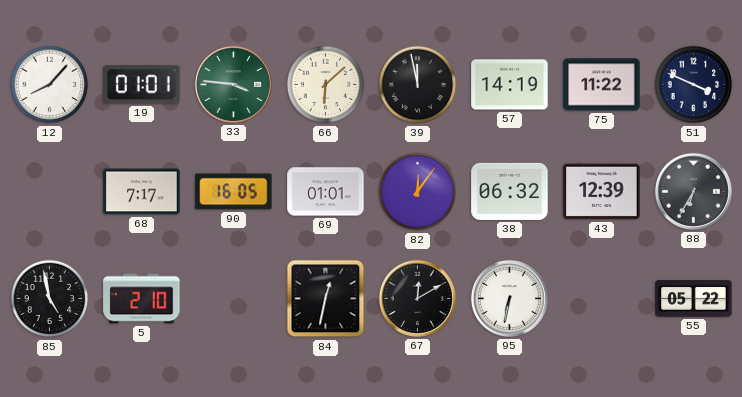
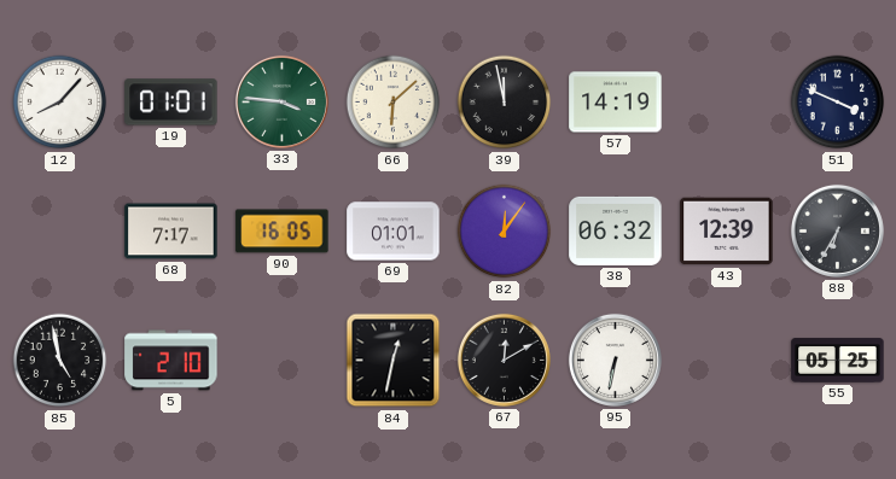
75: 11:22 -> none
55: 05:22 -> 05:25
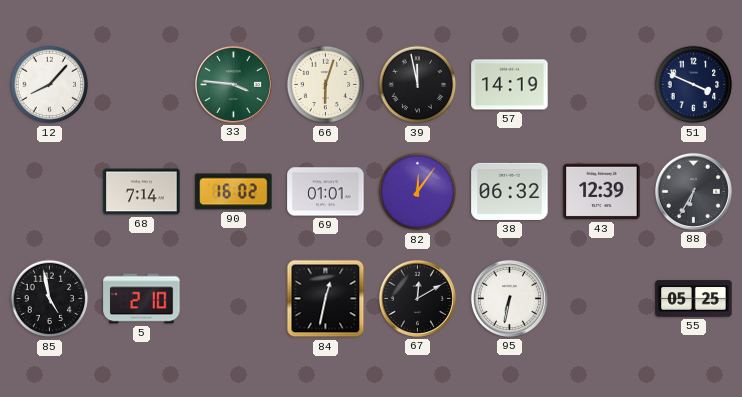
19: 01:01 -> none
66: 6:08 -> 6:03
68: 7:17 -> 7:14
90: 16:05 -> 16:02
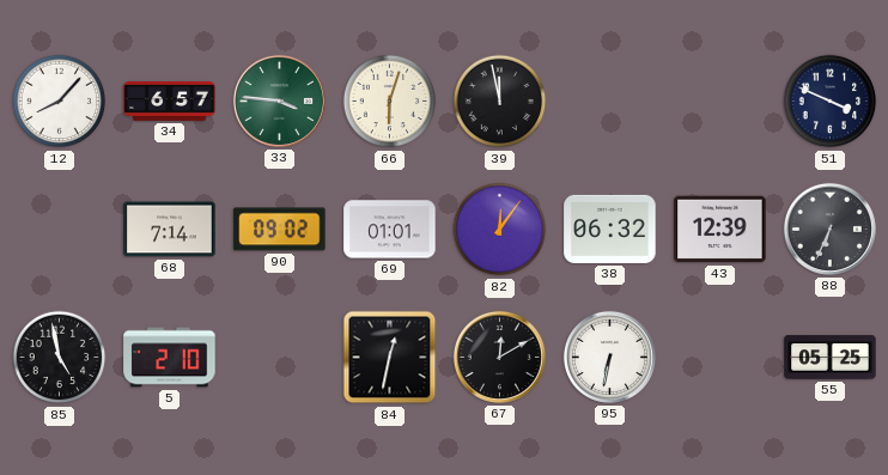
34: none -> 6:57
57: 14:19 -> none
90: 16:02 -> 09:02
88: 6:35 -> 6:34
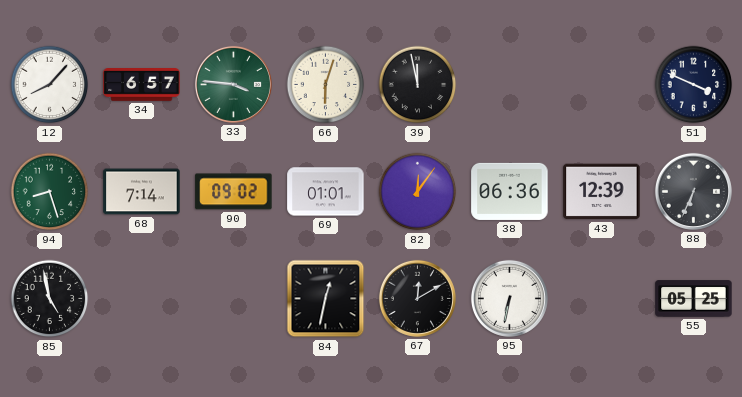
94: none -> 8:27
38: 06:32 -> 06:36
5: 2:10 -> none
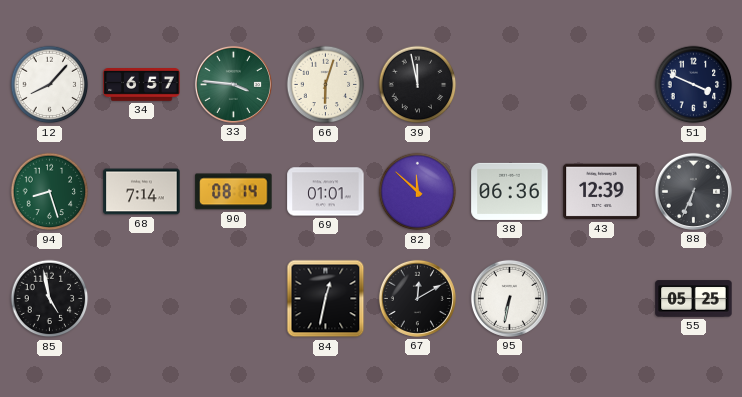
90: 09:02 -> 08:14
82: 12:06 -> 11:52
